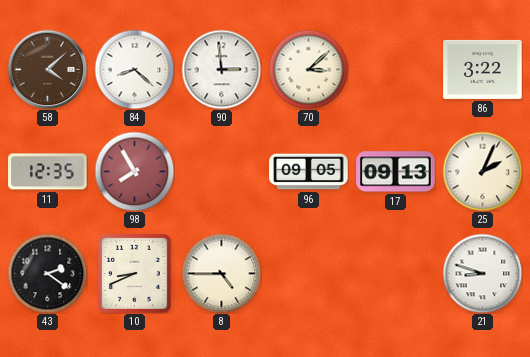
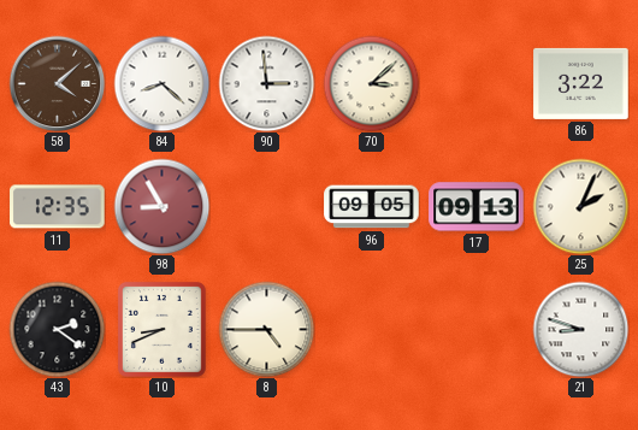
98: 7:55 -> 8:55
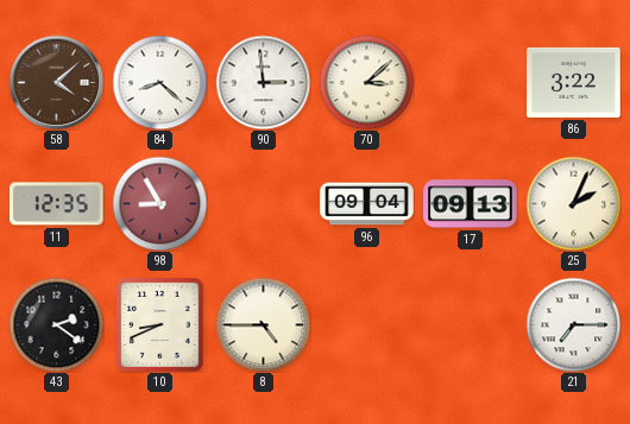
96: 09:05 -> 09:04
21: 8:48 -> 7:15
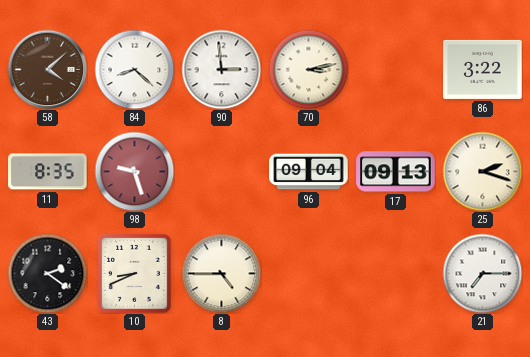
70: 3:08 -> 3:13
11: 12:35 -> 8:35
98: 8:55 -> 9:27
25: 2:04 -> 2:18
